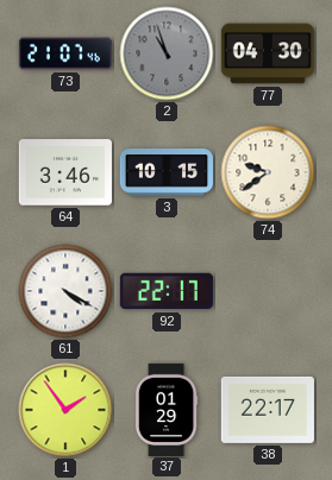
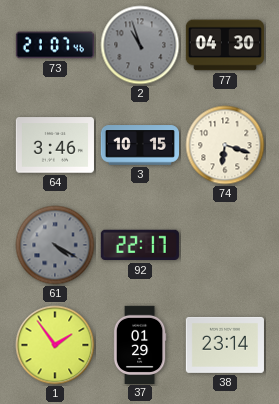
74: 9:39 -> 6:18
61 dial: white -> grey
38: 22:17 -> 23:14
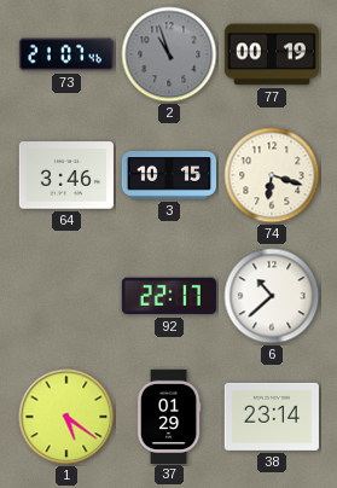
77: 04:30 -> 00:19
61: 4:20 -> none
6: none -> 10:38
1: 1:54 -> 5:21
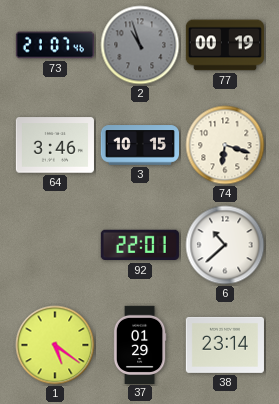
92: 22:17 -> 22:01
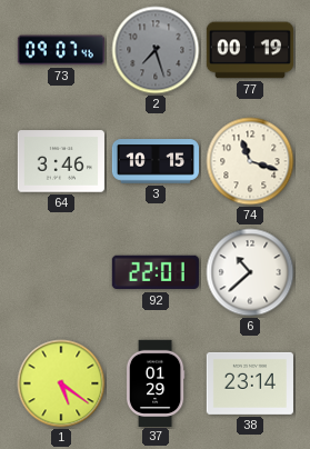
73: 21:07 -> 09:07
2: 10:57 -> 7:27
74: 6:18 -> 11:18
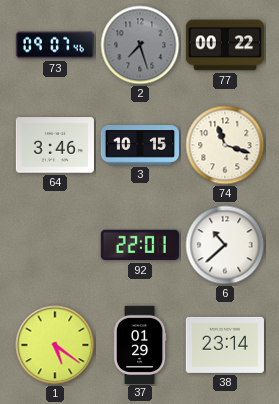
77: 00:19 -> 00:22
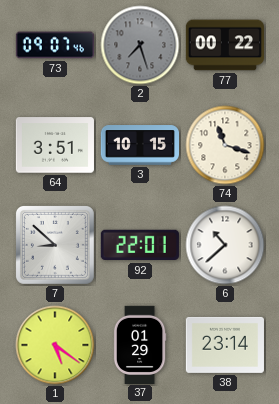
64: 3:46 -> 3:51
7: none -> 8:52
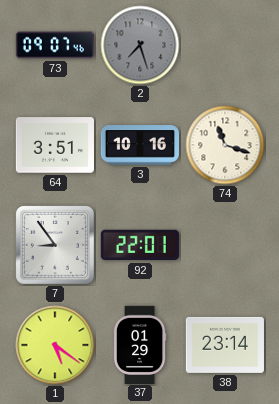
77: 00:22 -> none
3: 10:15 -> 10:16
7: 8:52 -> 8:54
6: 10:38 -> none
